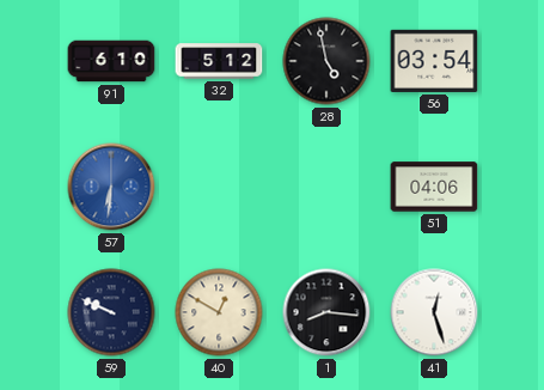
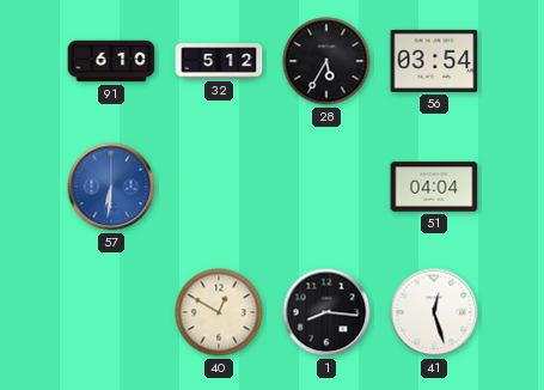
28: 4:58 -> 5:35
51: 04:06 -> 04:04
59: 9:49 -> none
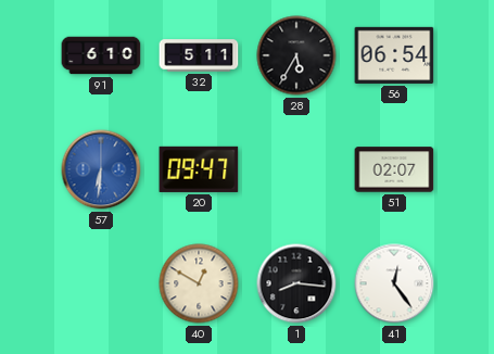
32: 5:12 -> 5:11
56: 03:54 -> 06:54
20: none -> 09:47
51: 04:04 -> 02:07
41: 12:27 -> 12:24
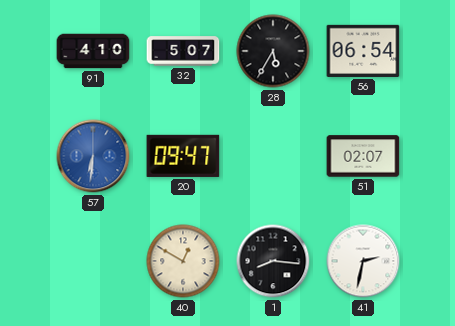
91: 6:10 -> 4:10
32: 5:11 -> 5:07
41: 12:24 -> 2:32
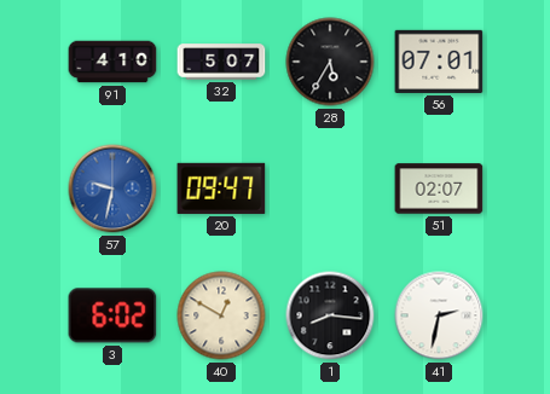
56: 06:54 -> 07:01
57: 6:31 -> 9:32
3: none -> 6:02
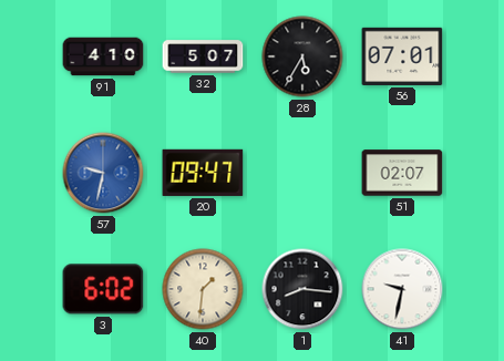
40: 12:50 -> 1:31
41: 2:32 -> 9:32
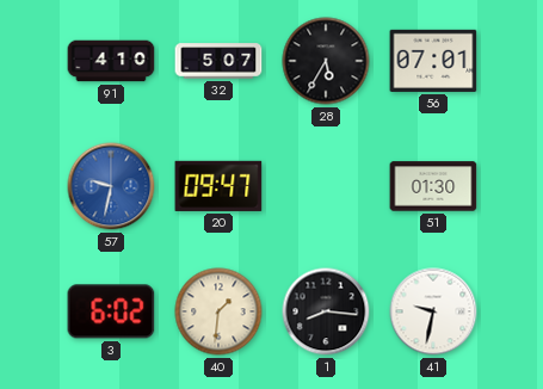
51: 02:07 -> 01:30
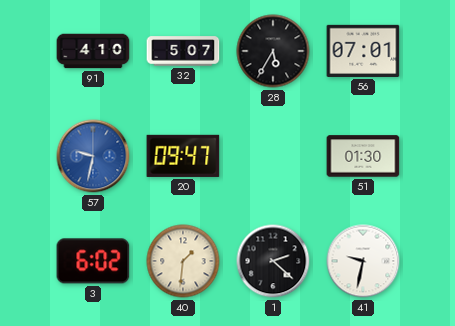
1: 8:16 -> 2:22
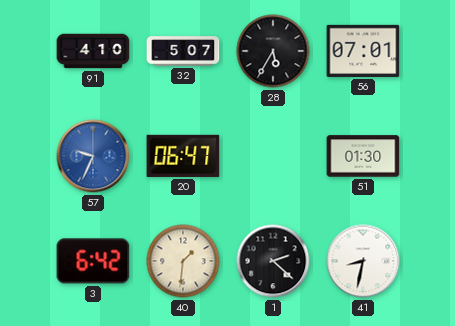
57: 9:32 -> 9:34
20: 09:47 -> 06:47
3: 6:02 -> 6:42
41: 9:32 -> 8:32
